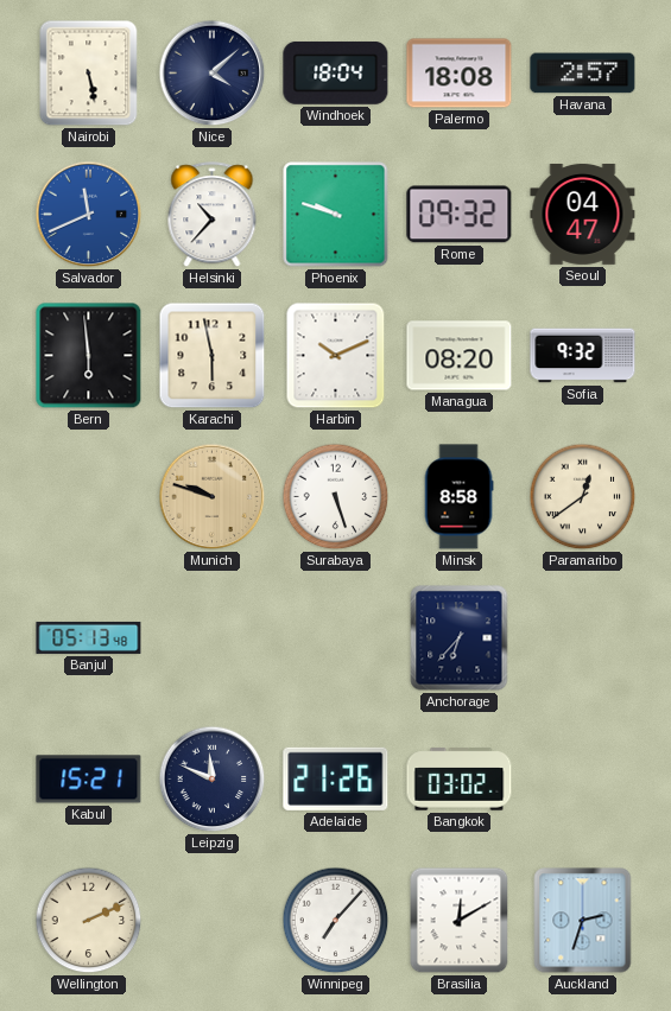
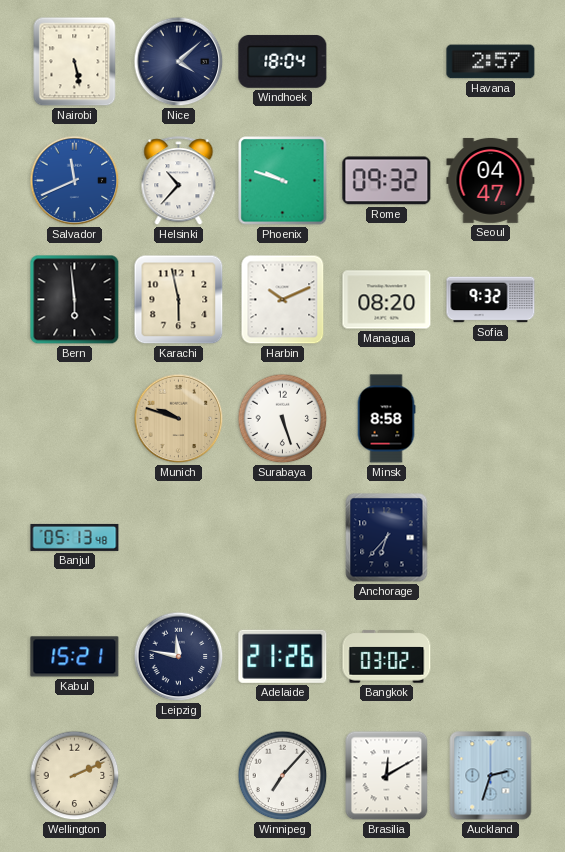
Palermo: 18:08 -> none
Paramaribo: 12:39 -> none
Leipzig: 11:49 -> 11:47
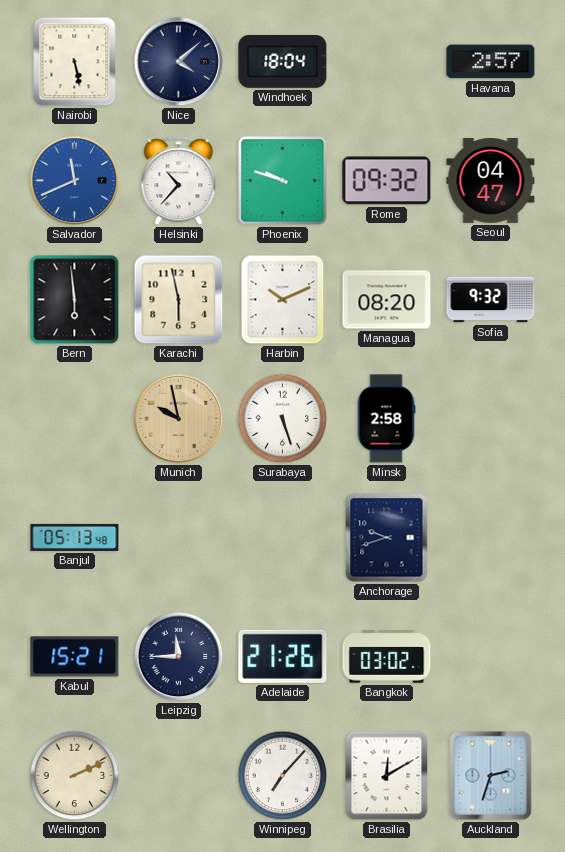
Munich: 9:48 -> 9:58
Minsk: 8:58 -> 2:58
Anchorage: 6:37 -> 9:42
Leipzig: 11:47 -> 11:45
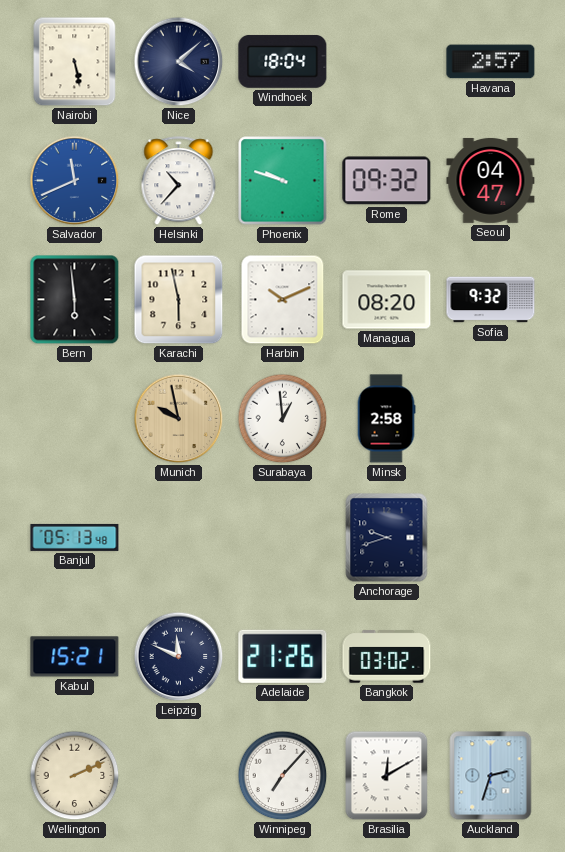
Surabaya: 5:27 -> 12:59
Leipzig: 11:45 -> 11:49
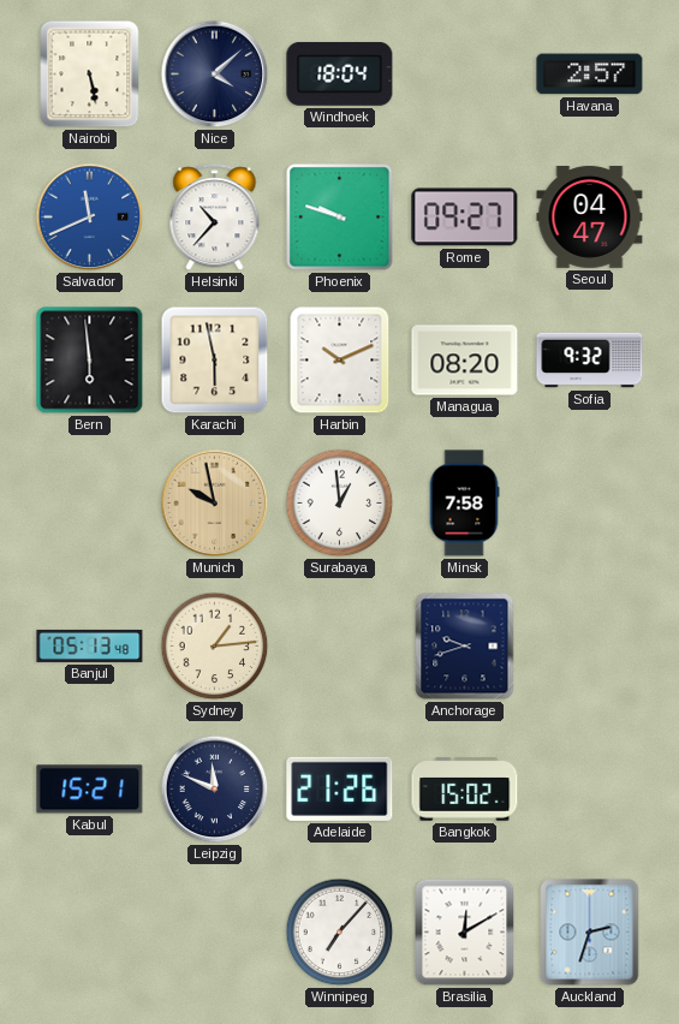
Rome: 09:32 -> 09:27
Minsk: 2:58 -> 7:58
Sydney: none -> 1:14
Bangkok: 03:02 -> 15:02
Wellington: 2:11 -> none
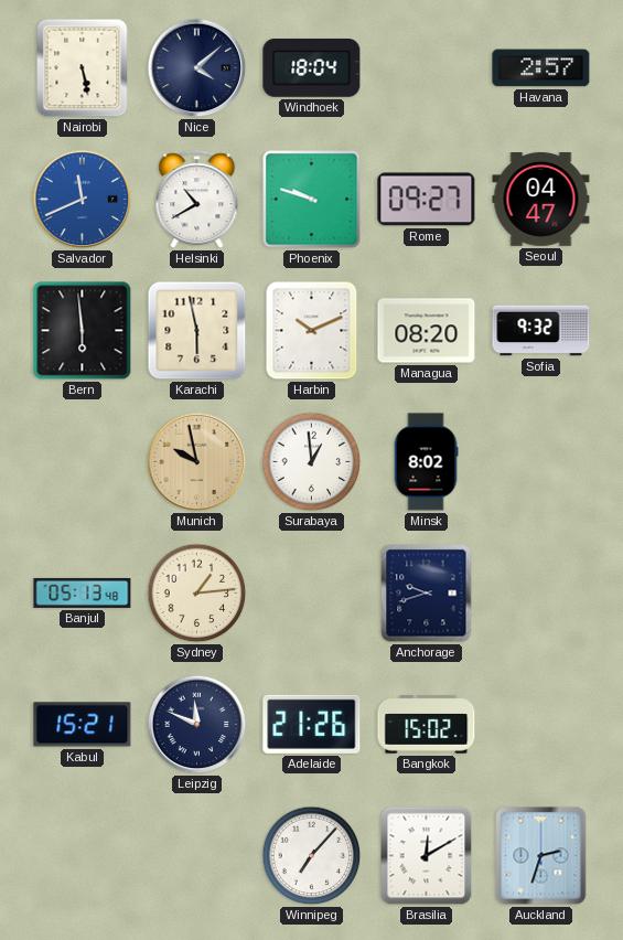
Helsinki: 10:37 -> 10:40
Minsk: 7:58 -> 8:02
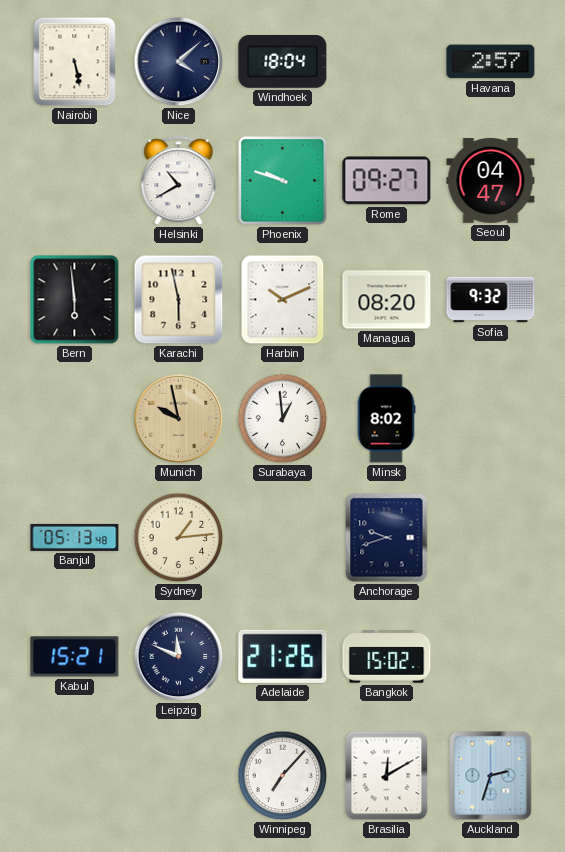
Salvador: 11:41 -> none
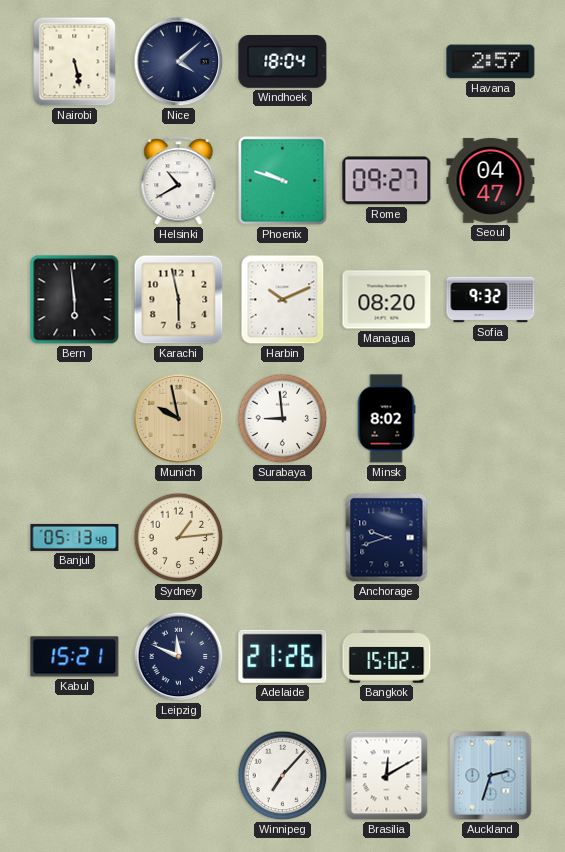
Surabaya: 12:59 -> 8:59
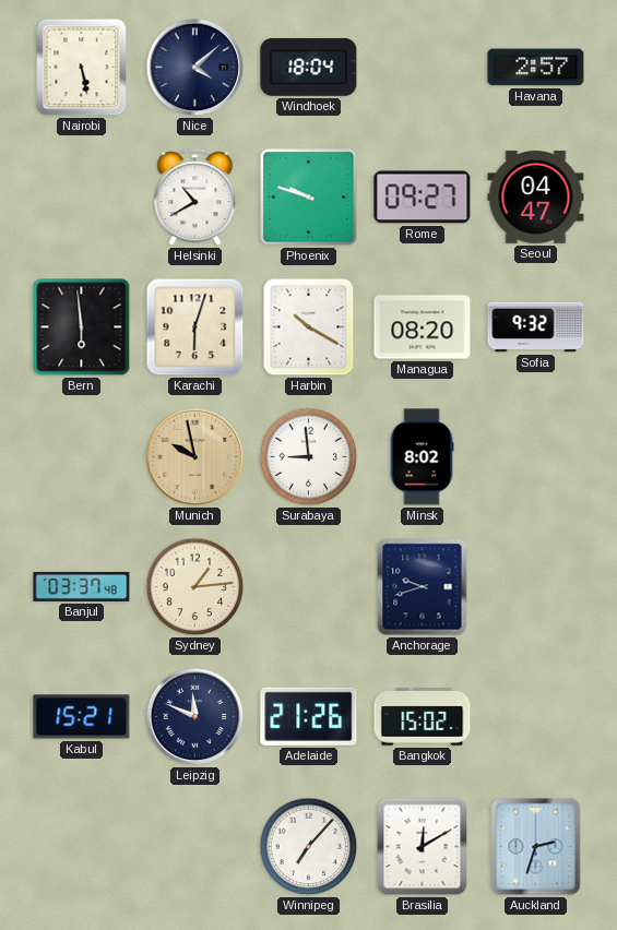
Karachi: 5:58 -> 6:03
Harbin: 10:11 -> 10:20
Banjul: 05:13 -> 03:37
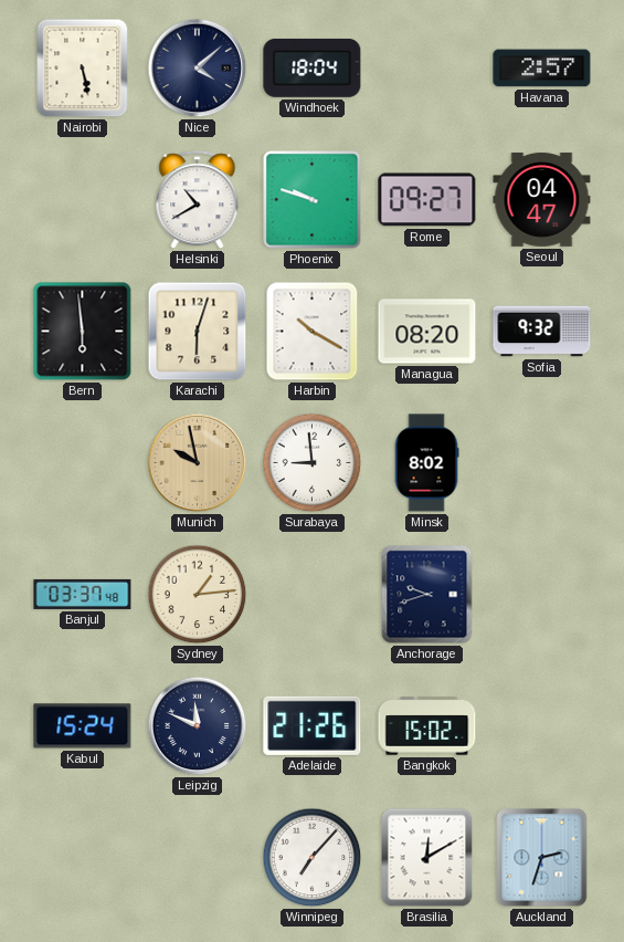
Kabul: 15:21 -> 15:24
